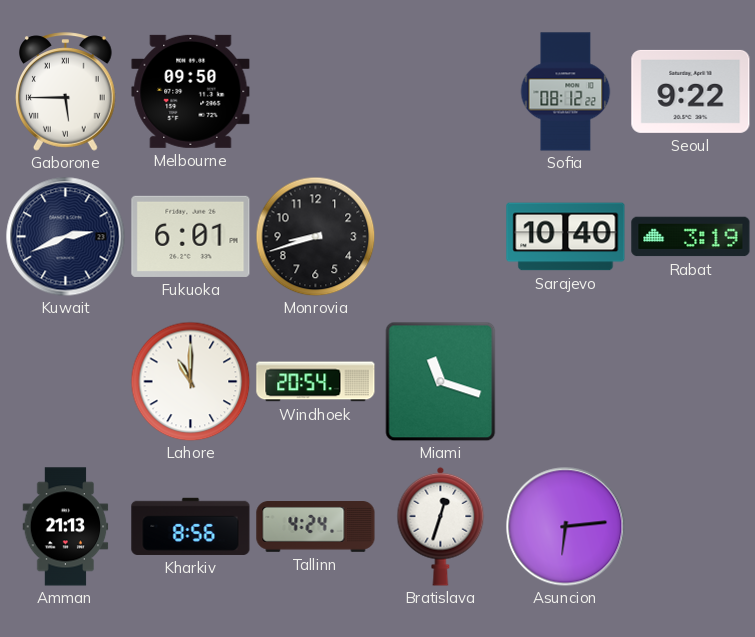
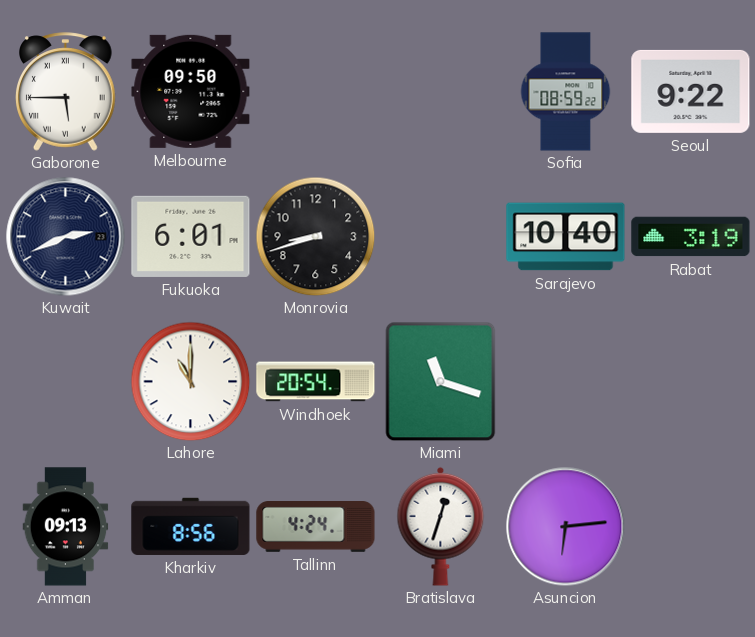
Sofia: 08:12 -> 08:59
Amman: 21:13 -> 09:13
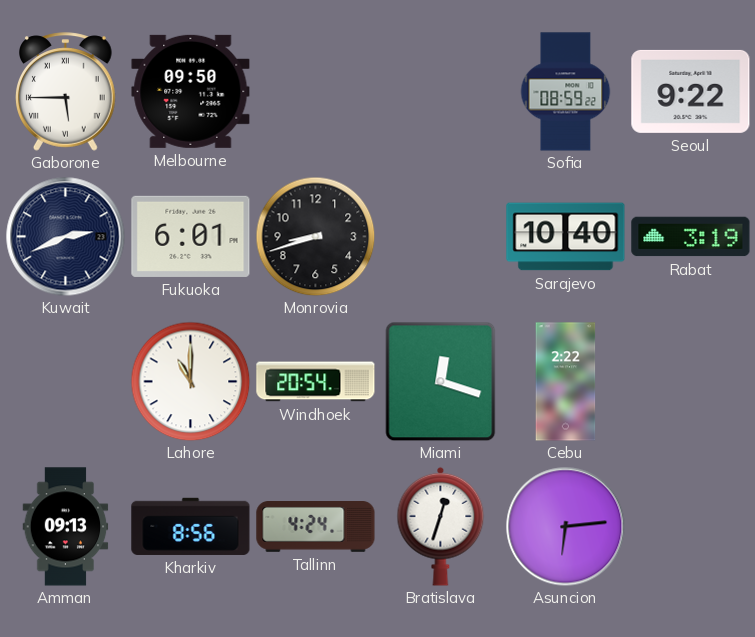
Miami: 11:18 -> 12:18
Cebu: none -> 2:22
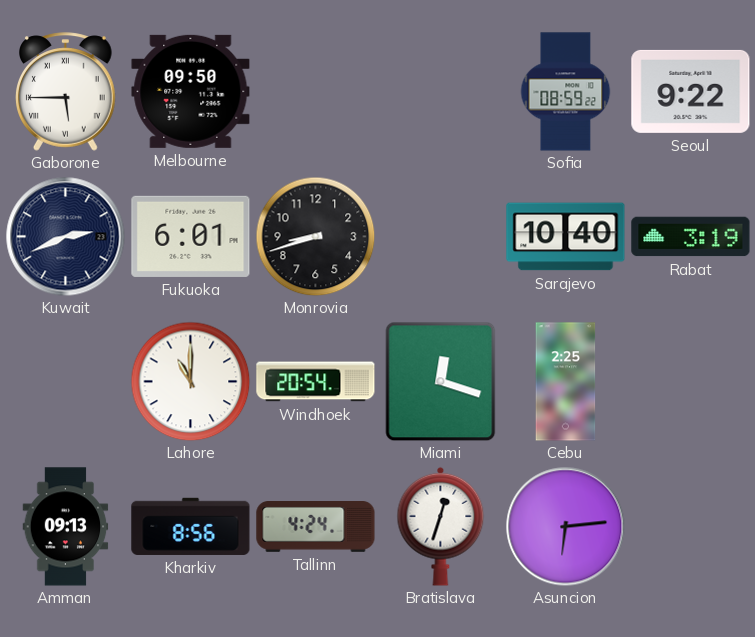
Cebu: 2:22 -> 2:25
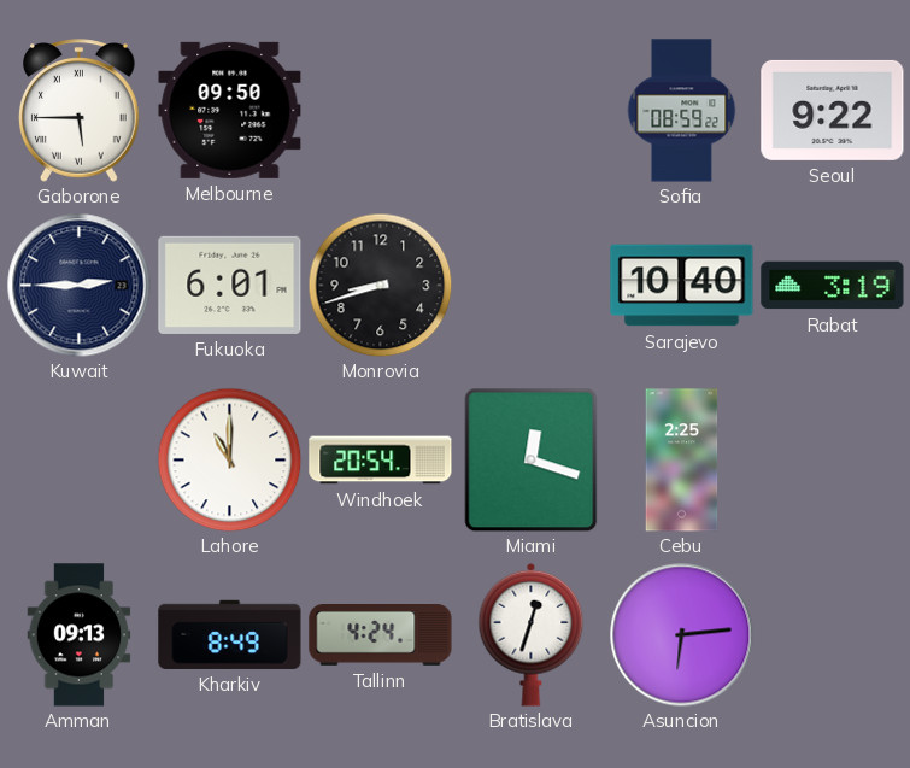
Kuwait: 2:41 -> 2:45
Kharkiv: 8:56 -> 8:49
